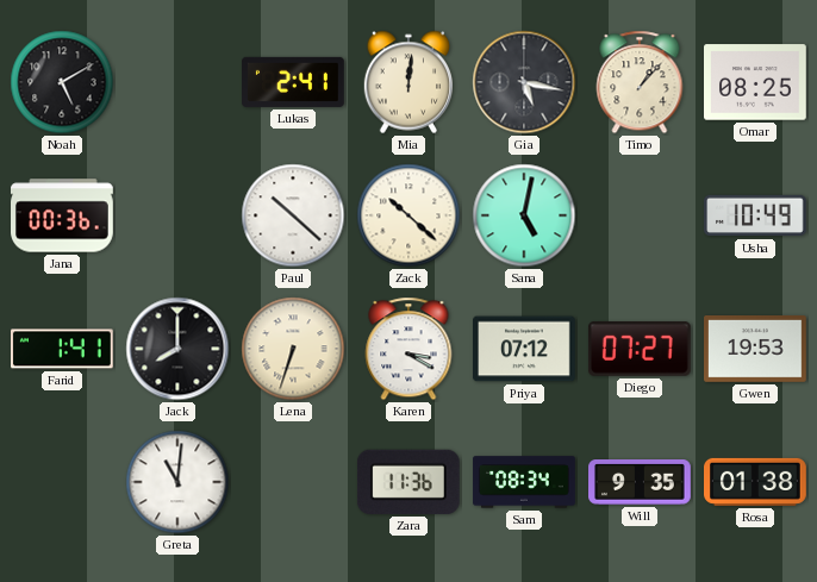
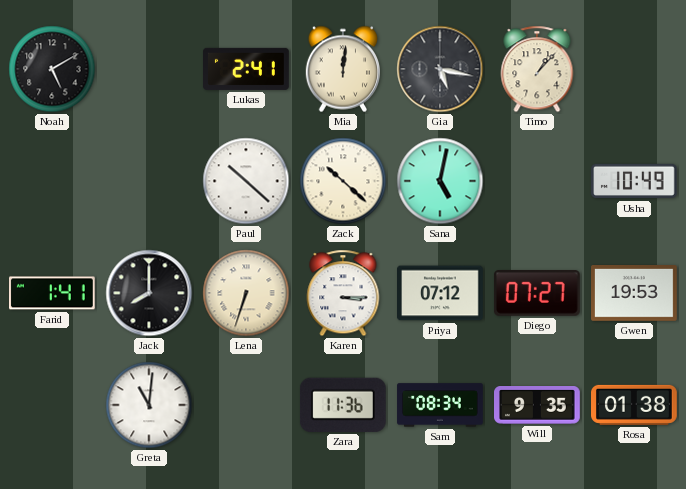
Omar: 08:25 -> none
Jana: 00:36 -> none
Karen: 3:20 -> 3:15
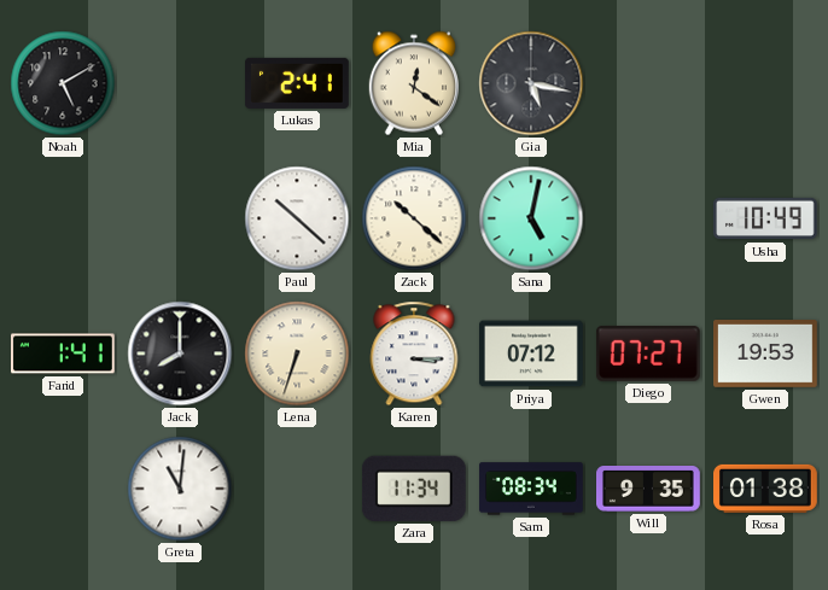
Mia: 12:01 -> 12:21
Timo: 1:07 -> none
Zara: 11:36 -> 11:34
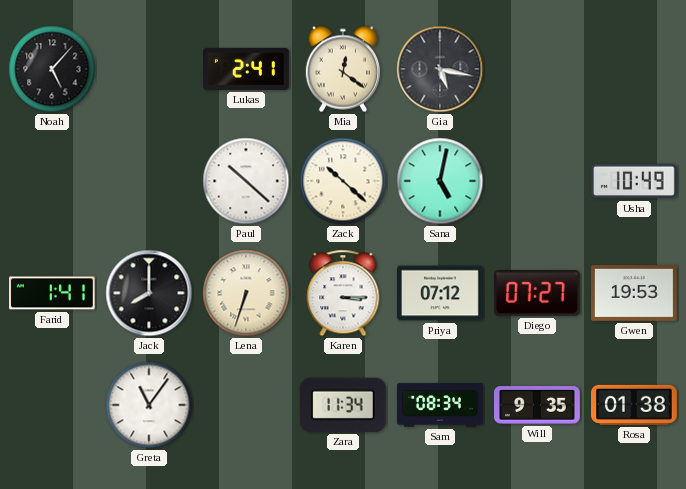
Noah: 5:10 -> 5:07
Greta: 11:01 -> 11:06
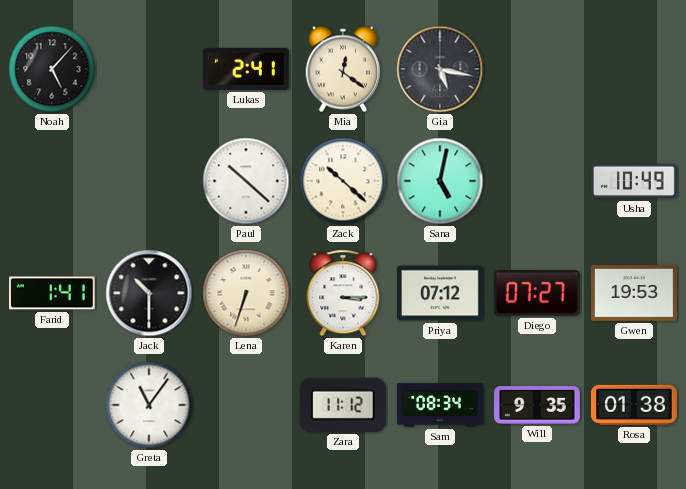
Jack: 8:00 -> 10:30
Zara: 11:34 -> 11:12
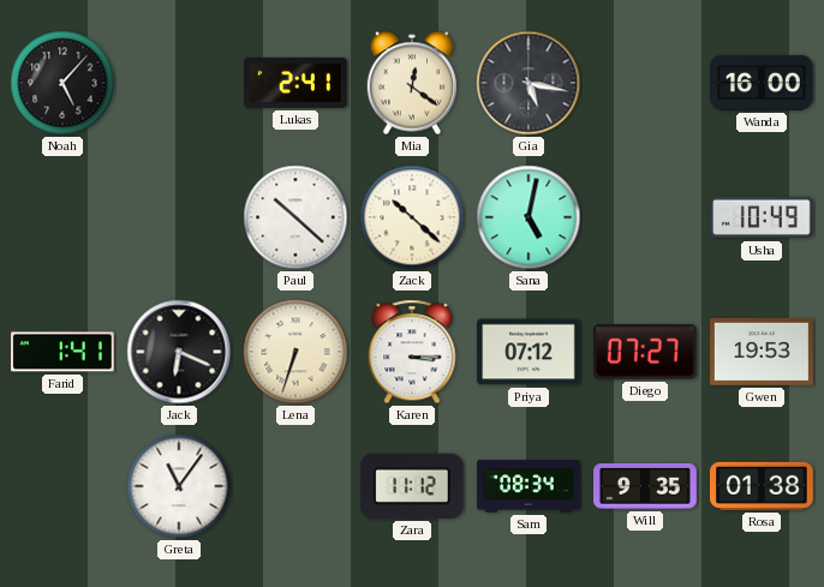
Wanda: none -> 16:00
Jack: 10:30 -> 6:19
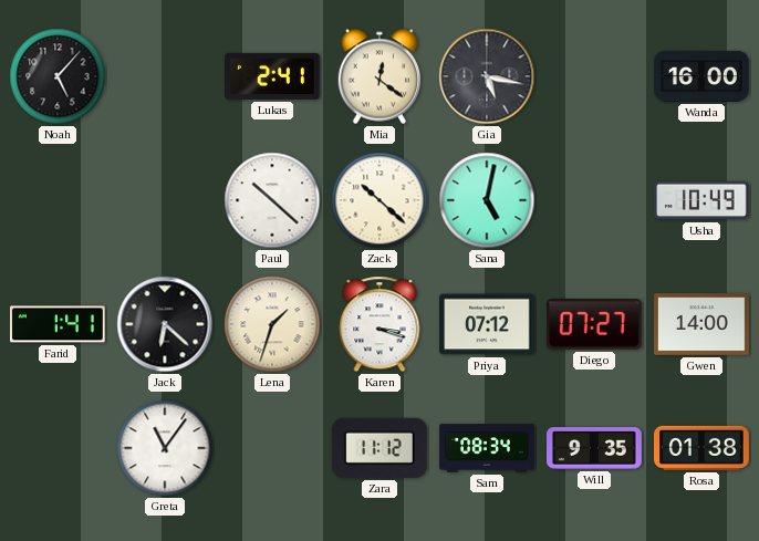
Jack: 6:19 -> 6:22
Lena: 6:33 -> 1:33
Karen: 3:15 -> 3:18
Gwen: 19:53 -> 14:00
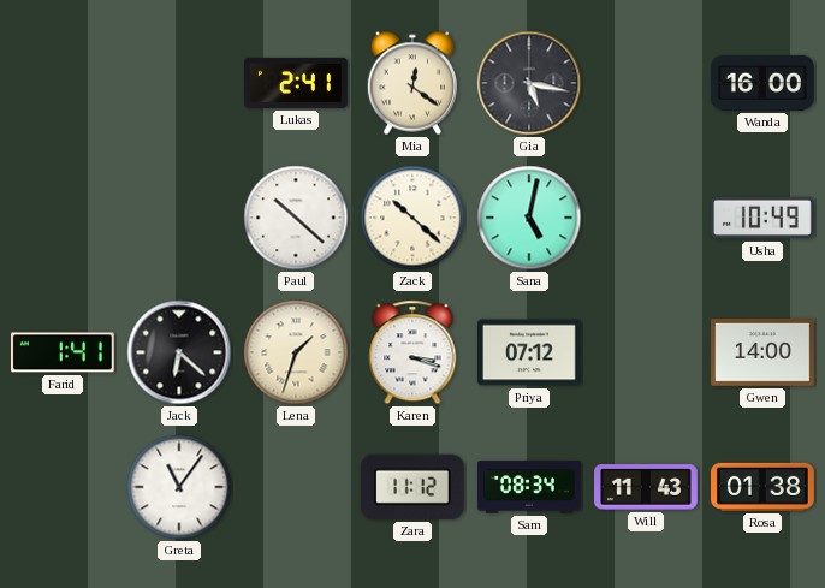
Noah: 5:07 -> none
Diego: 07:27 -> none
Will: 9:35 -> 11:43
